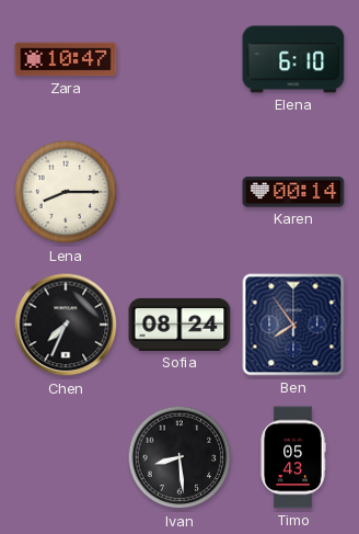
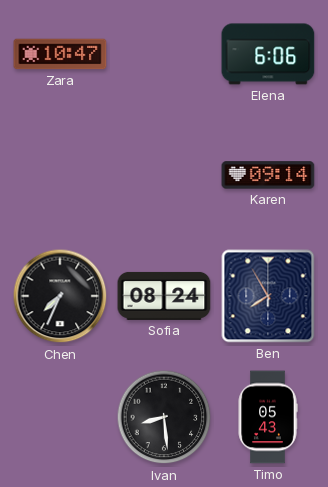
Elena: 6:10 -> 6:06
Lena: 8:15 -> none
Karen: 00:14 -> 09:14
Ben: 7:54 -> 7:55
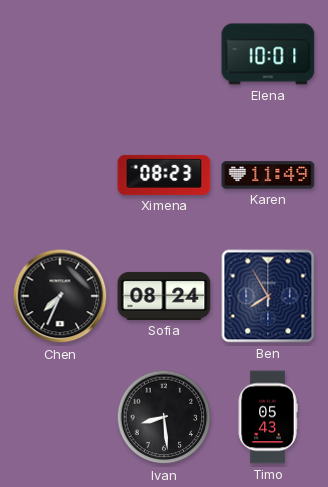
Zara: 10:47 -> none
Elena: 6:06 -> 10:01
Ximena: none -> 08:23
Karen: 09:14 -> 11:49
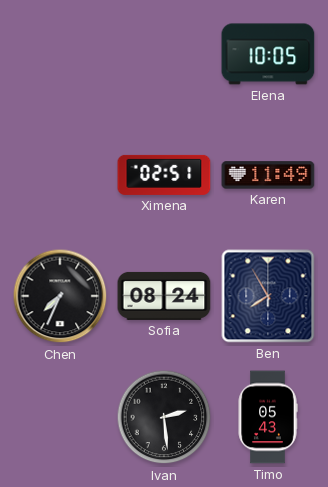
Elena: 10:01 -> 10:05
Ximena: 08:23 -> 02:51
Ivan: 8:29 -> 2:29
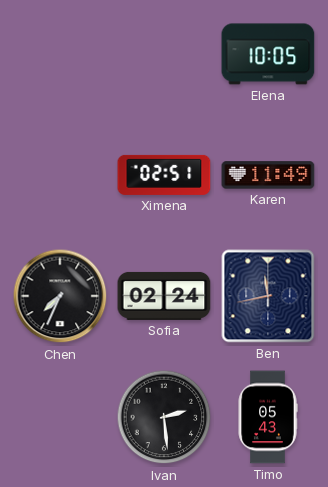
Sofia: 08:24 -> 02:24
Ben: 7:55 -> 11:43
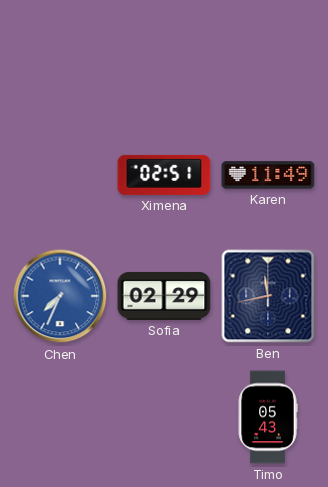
Elena: 10:05 -> none
Chen dial: black -> blue
Sofia: 02:24 -> 02:29
Ivan: 2:29 -> none
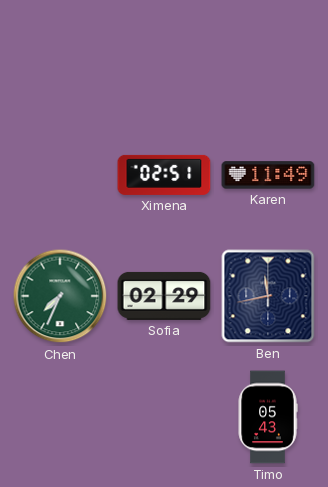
Chen dial: blue -> green
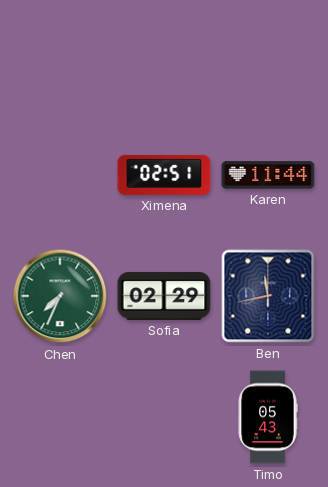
Karen: 11:49 -> 11:44
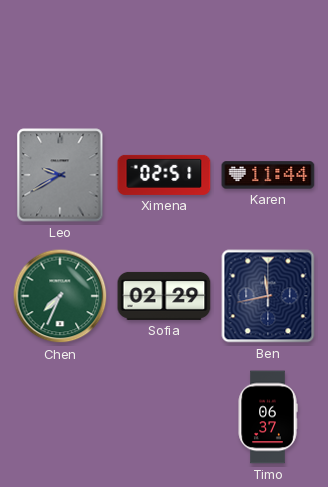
Leo: none -> 9:40
Timo: 05:43 -> 06:37
